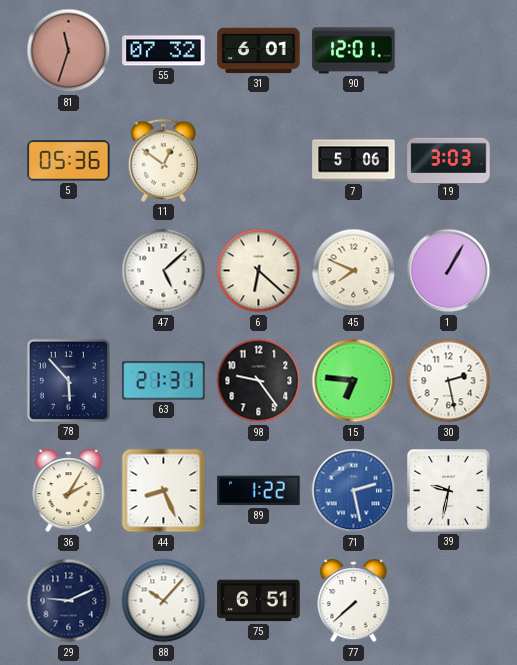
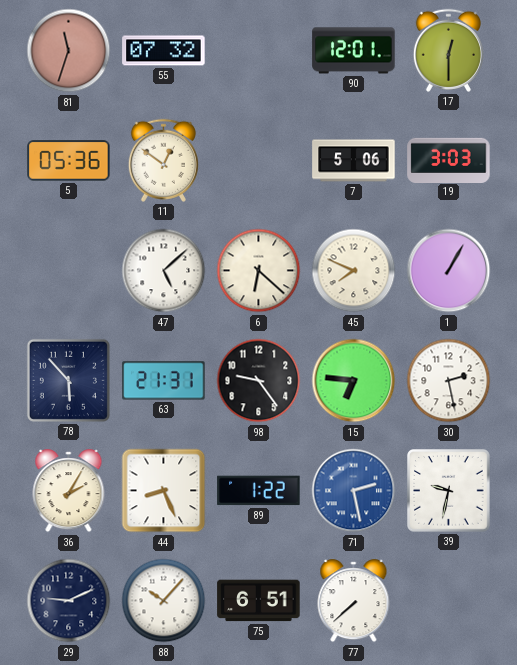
31: 6:01 -> none
17: none -> 12:30
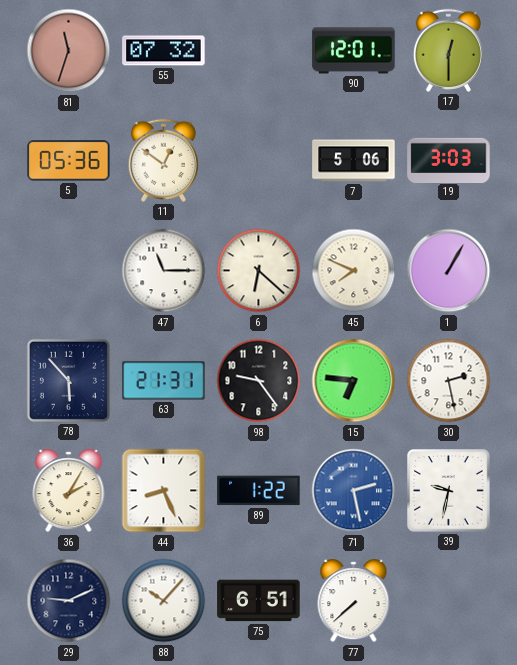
47: 5:08 -> 11:15
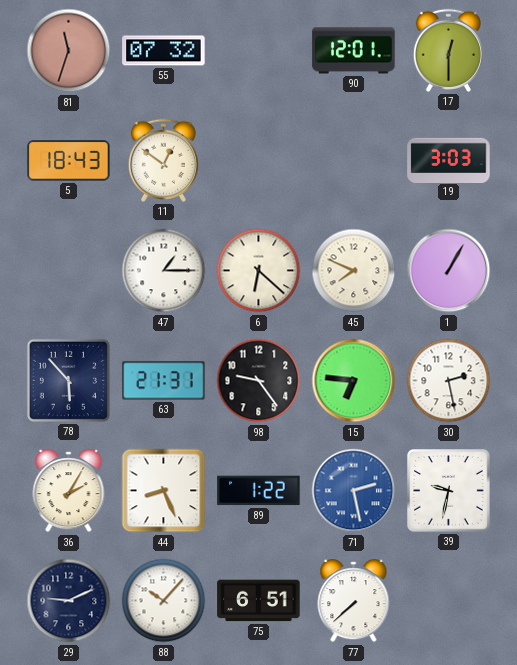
5: 05:36 -> 18:43
7: 5:06 -> none
47: 11:15 -> 1:15
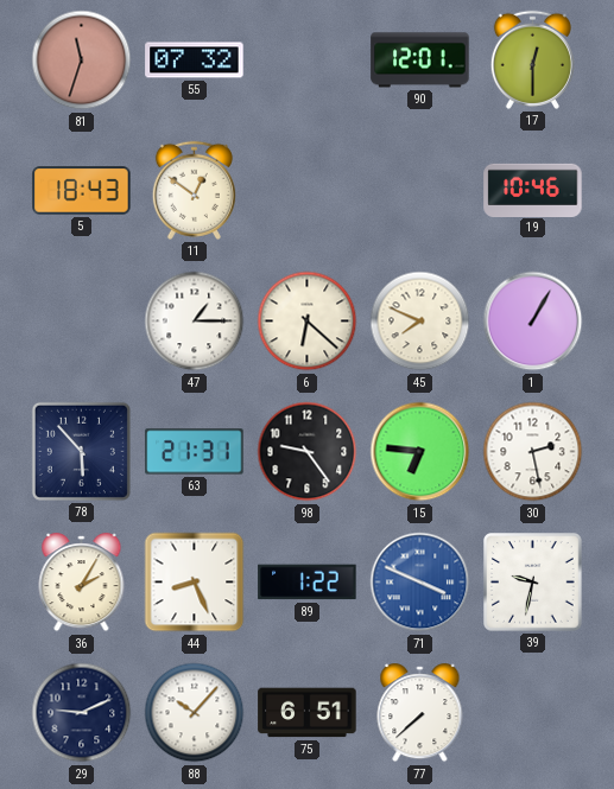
19: 3:03 -> 10:46
71: 2:28 -> 3:49
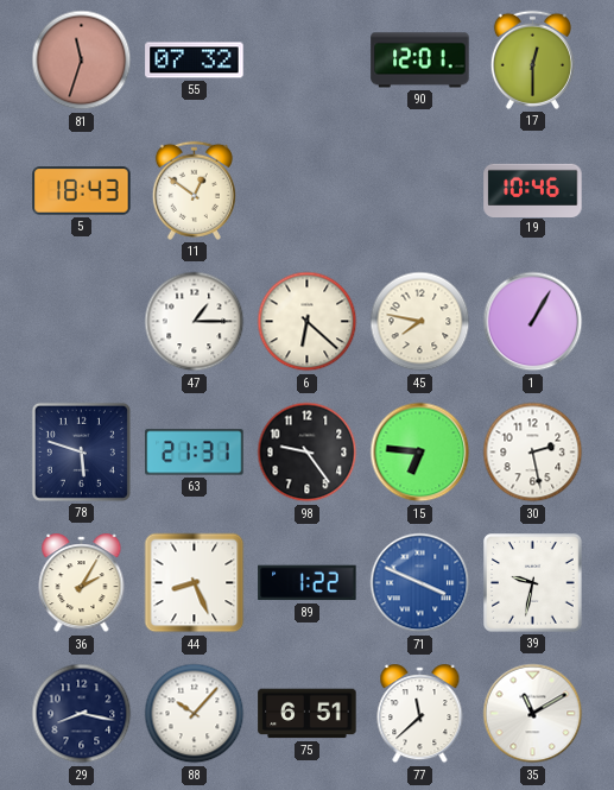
45: 7:49 -> 7:47
78: 5:53 -> 5:48
29: 9:11 -> 8:17
77: 7:38 -> 11:38
35: none -> 11:10
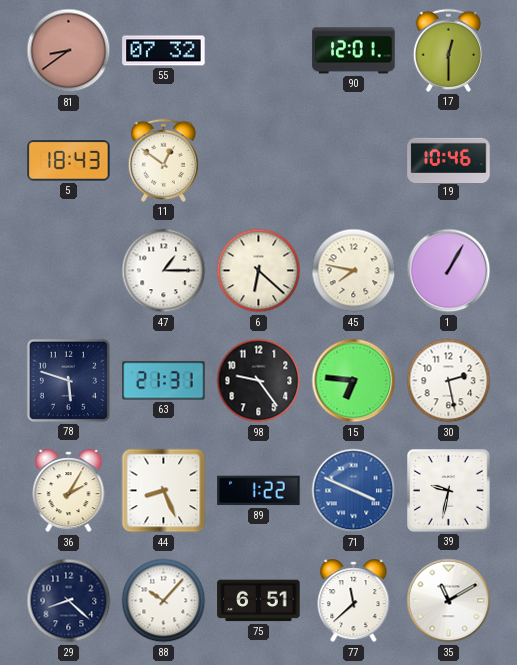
81: 11:33 -> 8:39
29: 8:17 -> 8:22
